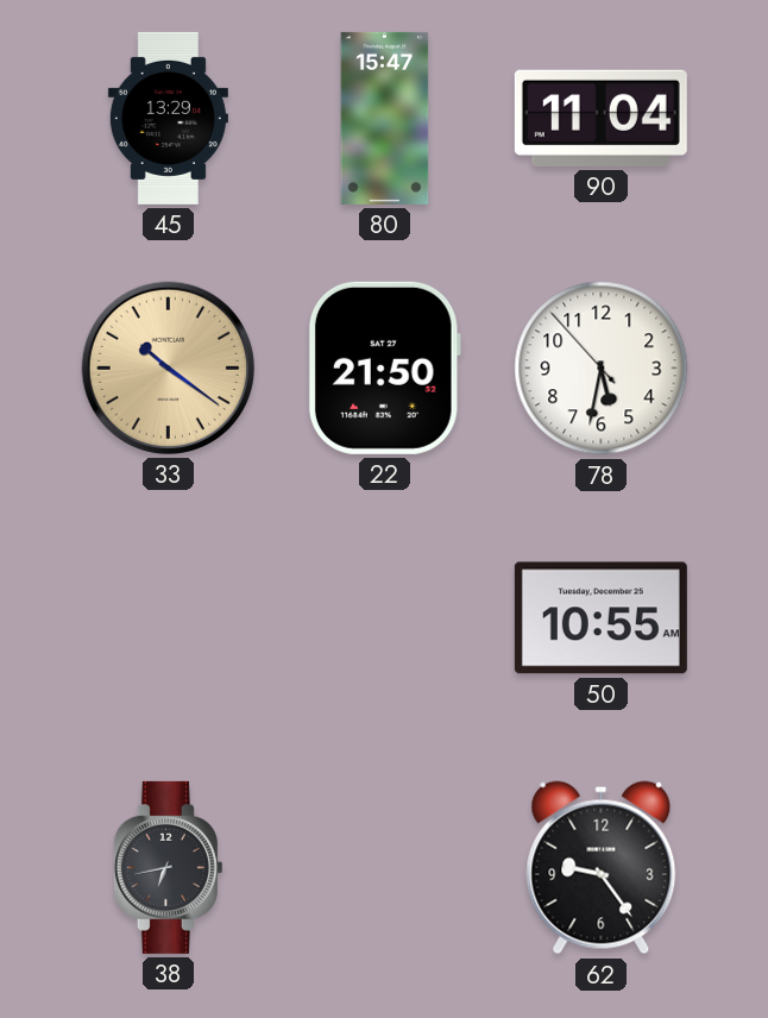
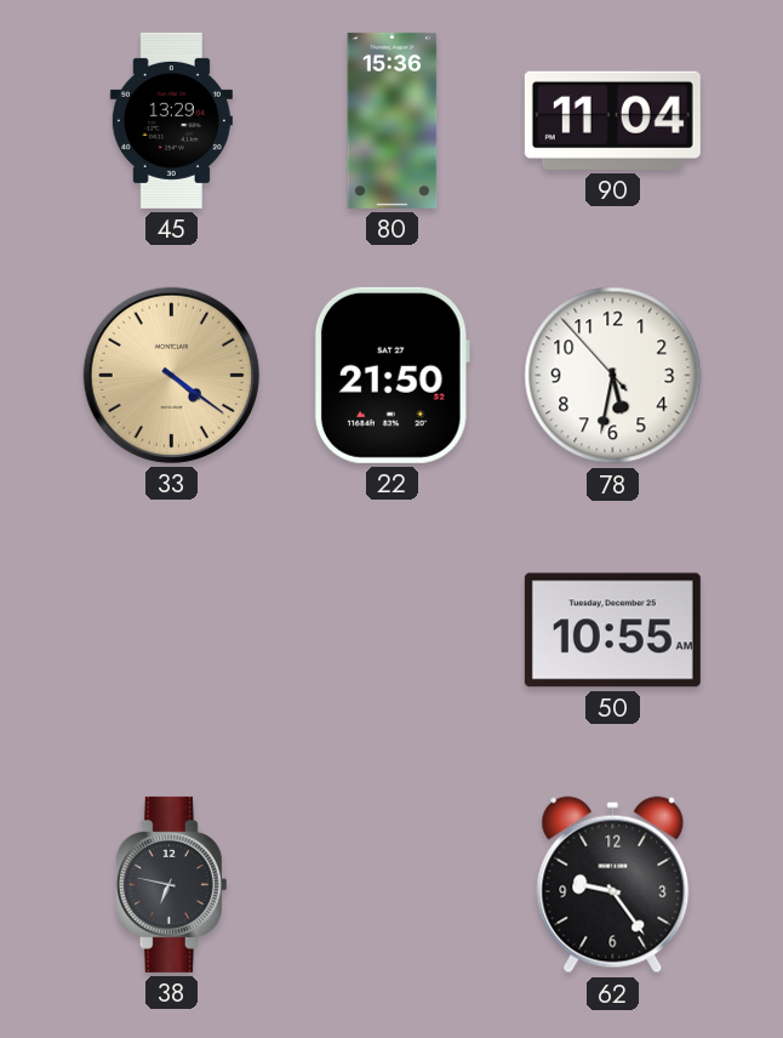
80: 15:47 -> 15:36
33: 10:21 -> 4:21
38: 6:43 -> 6:47
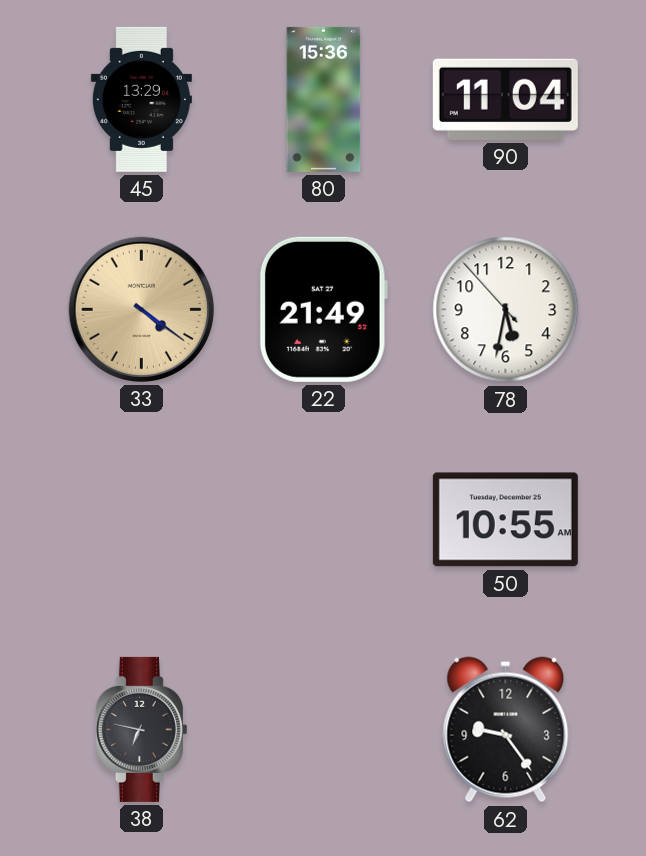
22: 21:50 -> 21:49
